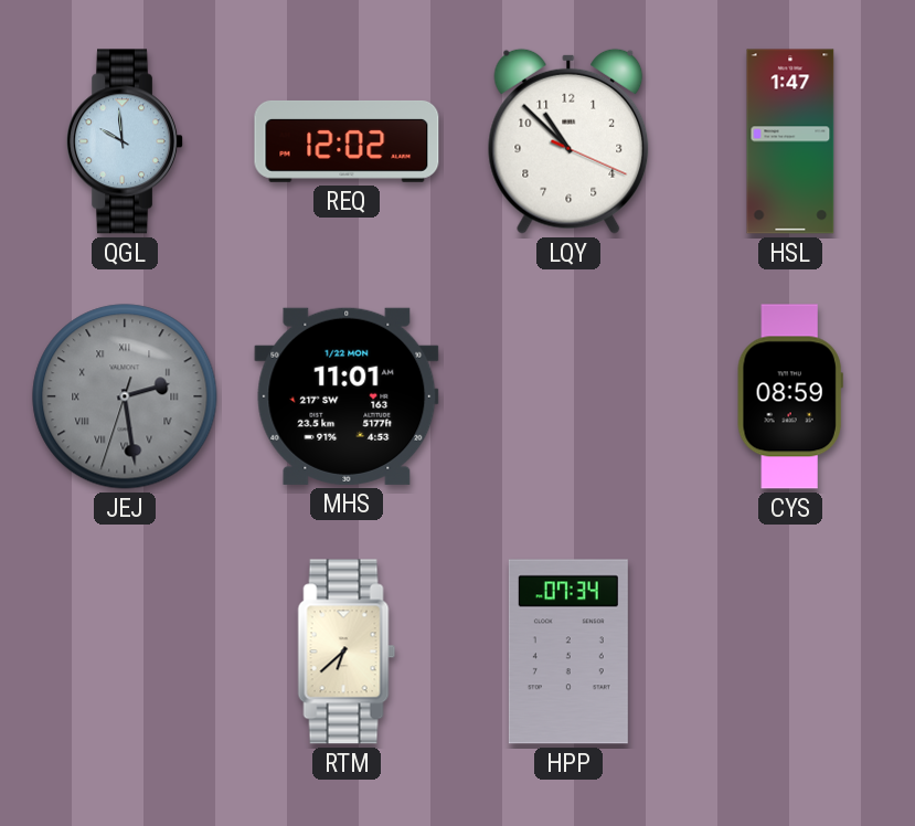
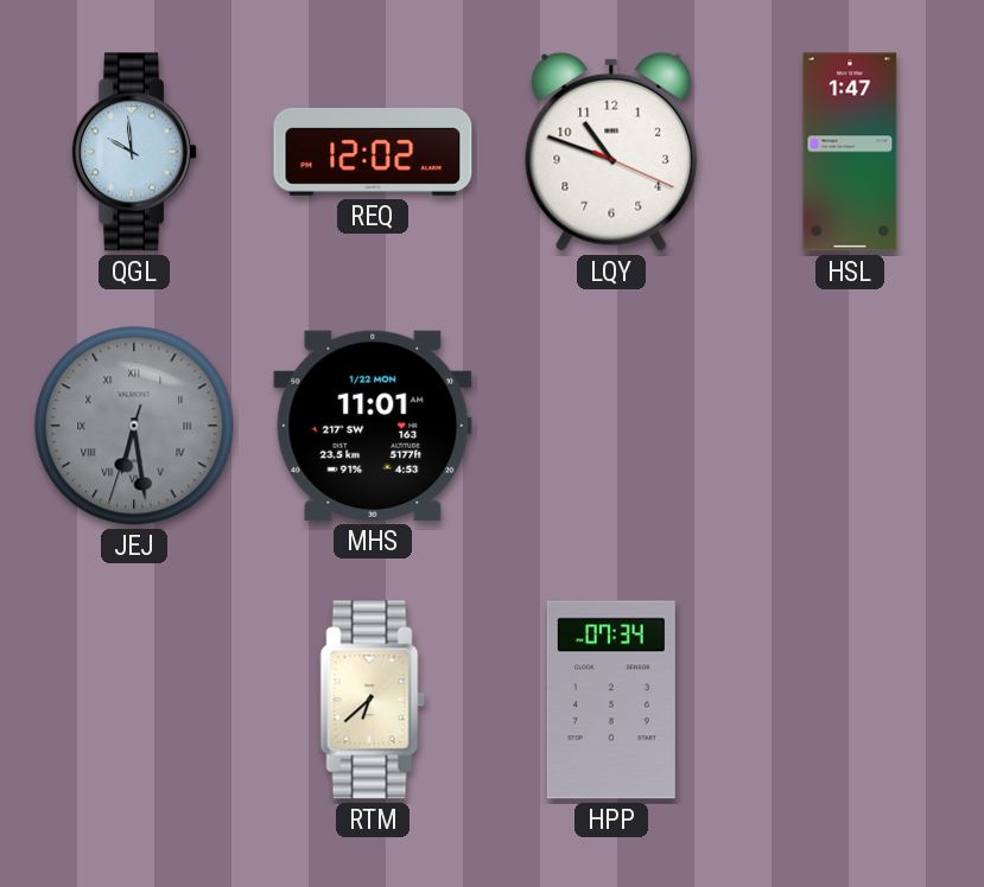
LQY: 10:52 -> 10:48
JEJ: 2:28 -> 6:28
CYS: 08:59 -> none
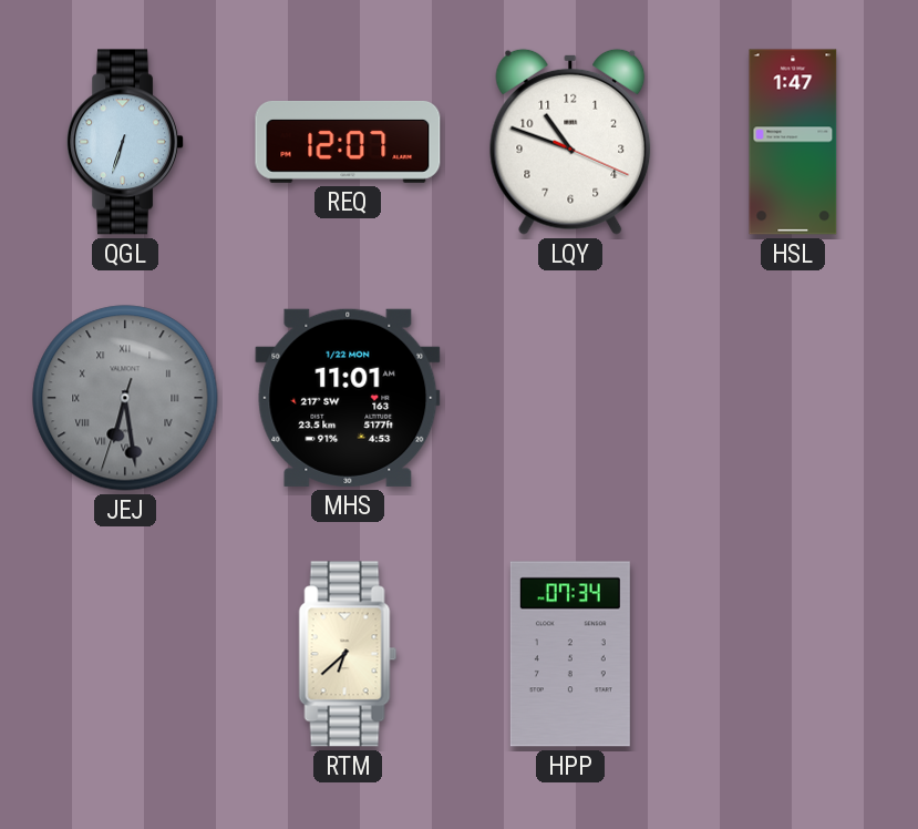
QGL: 9:59 -> 6:33
REQ: 12:02 -> 12:07
